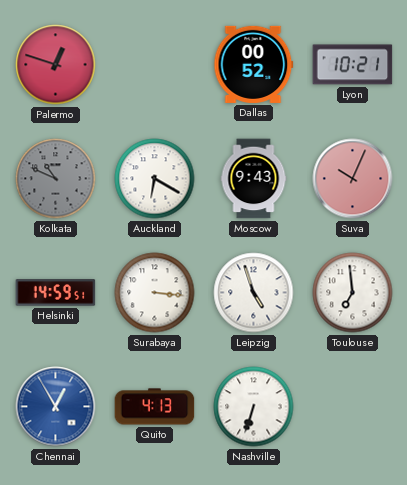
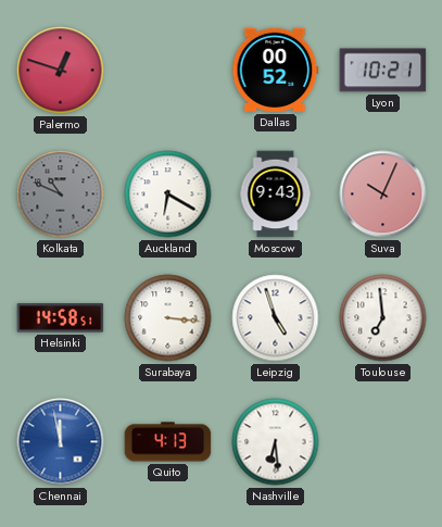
Helsinki: 14:59 -> 14:58
Chennai: 12:55 -> 11:58
Nashville: 6:33 -> 6:29
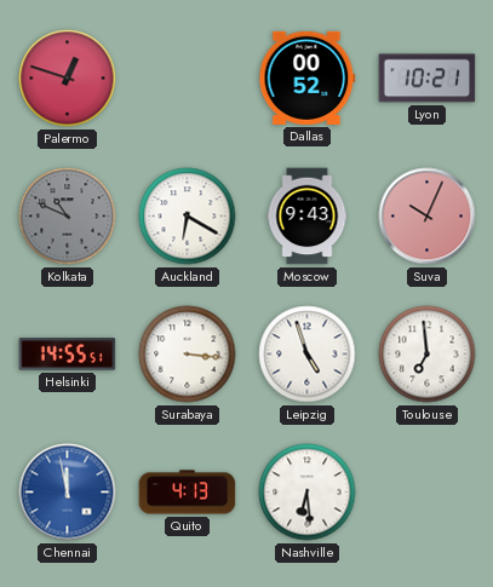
Helsinki: 14:58 -> 14:55
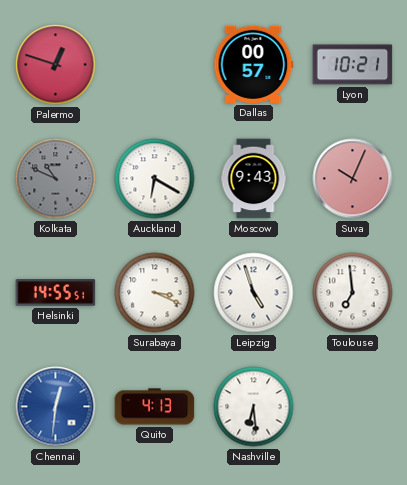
Dallas: 00:52 -> 00:57
Surabaya: 3:16 -> 3:19
Chennai: 11:58 -> 12:31
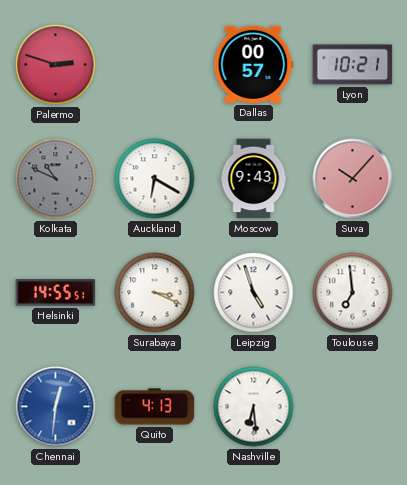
Palermo: 12:48 -> 2:48
Suva: 10:04 -> 10:07
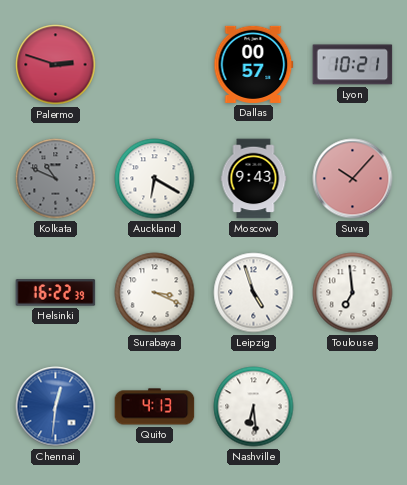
Helsinki: 14:55 -> 16:22
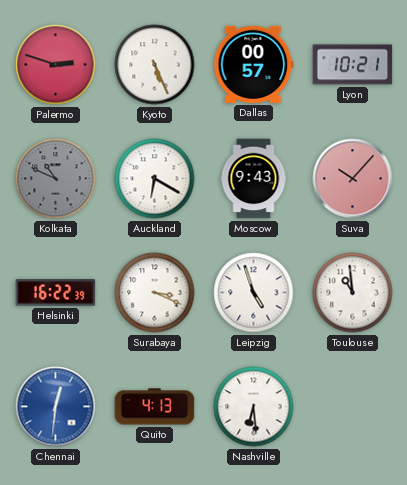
Kyoto: none -> 5:26
Toulouse: 6:59 -> 10:59
